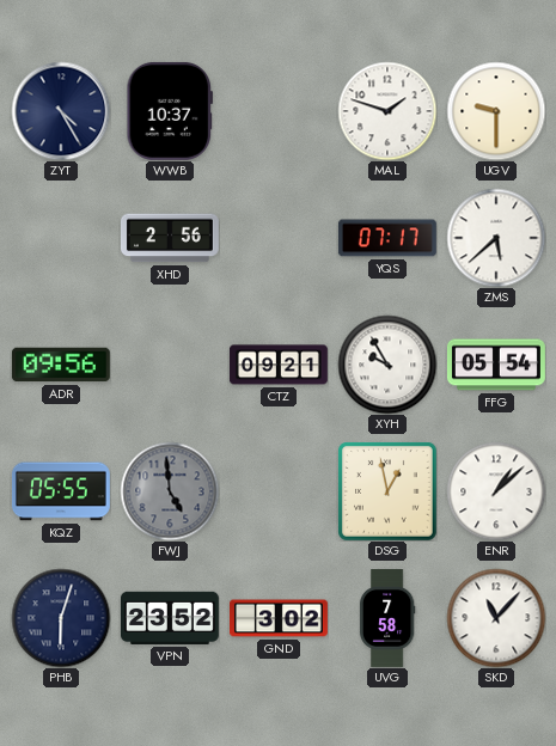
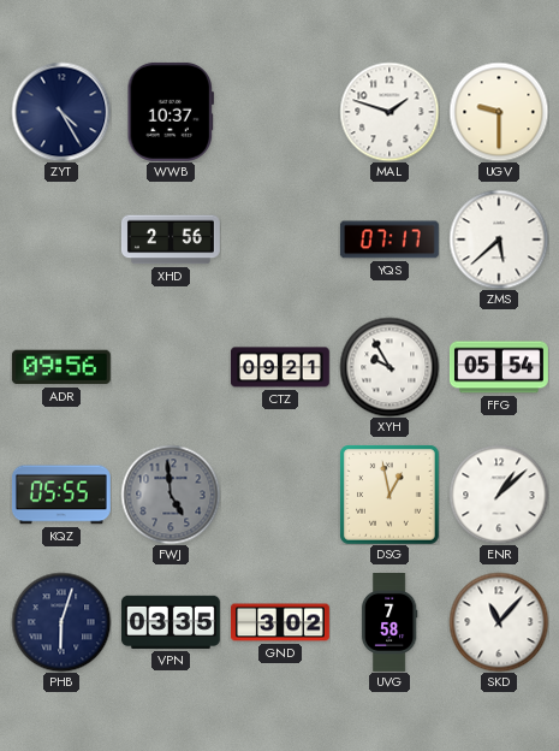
VPN: 23:52 -> 03:35
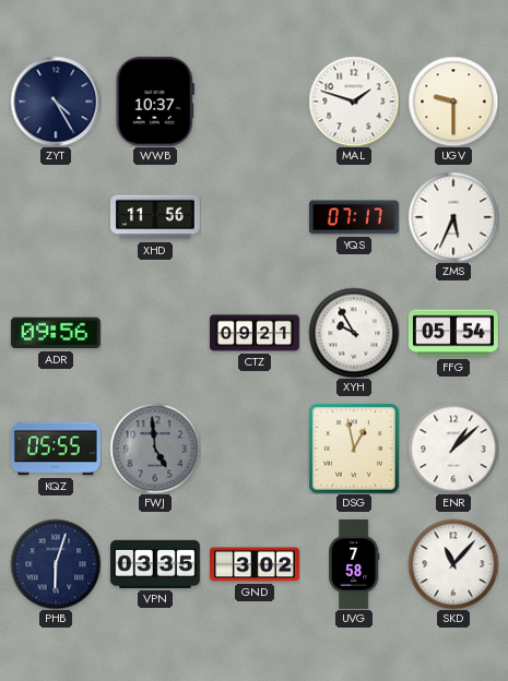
XHD: 2:56 -> 11:56
ZMS: 5:38 -> 5:34
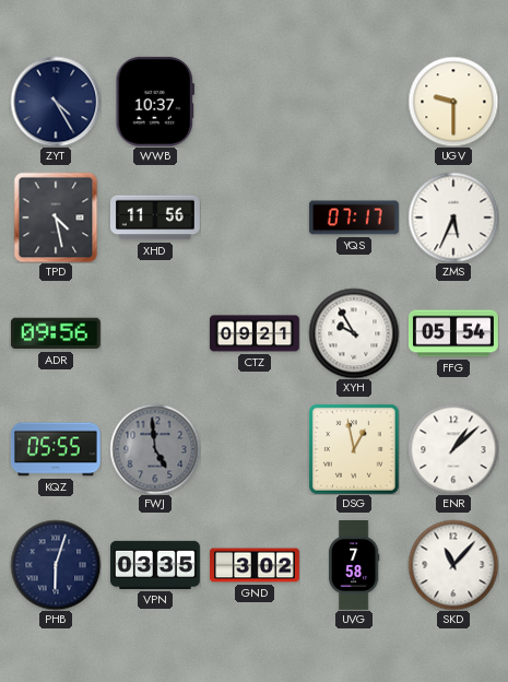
MAL: 1:48 -> none
TPD: none -> 4:28
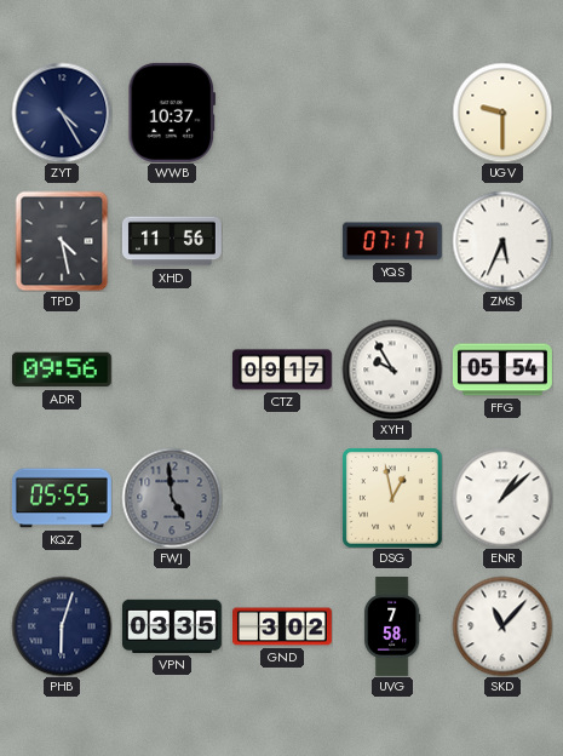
CTZ: 09:21 -> 09:17
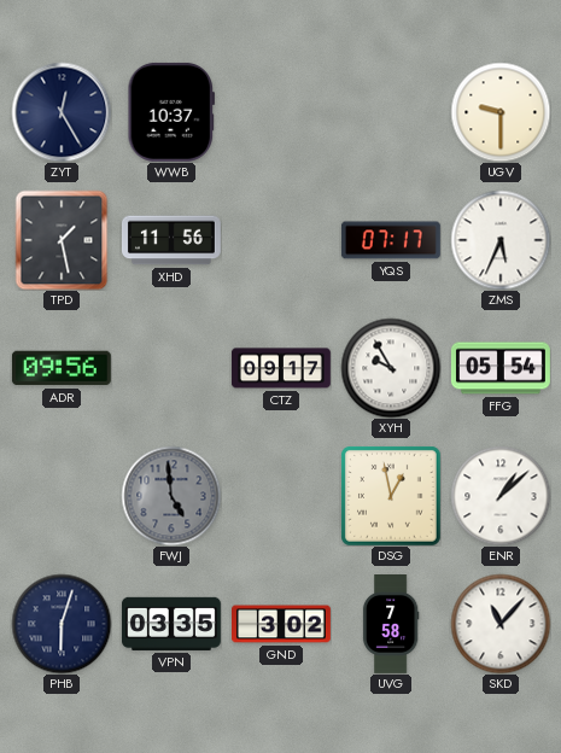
ZYT: 4:25 -> 12:25
TPD: 4:28 -> 1:28
KQZ: 05:55 -> none
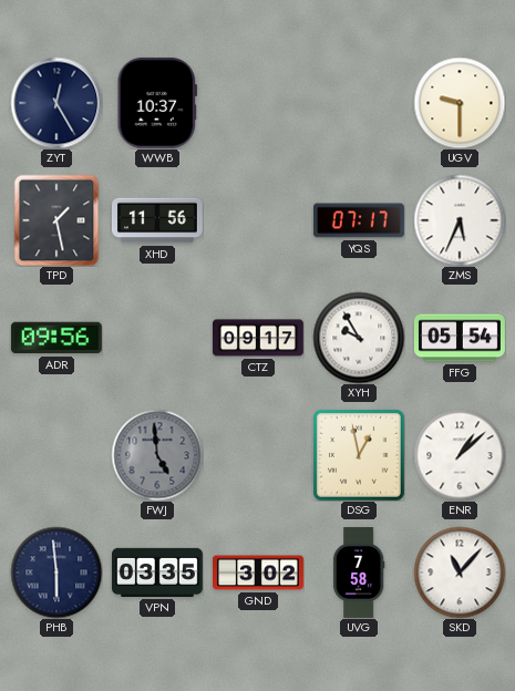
PHB: 6:03 -> 5:59
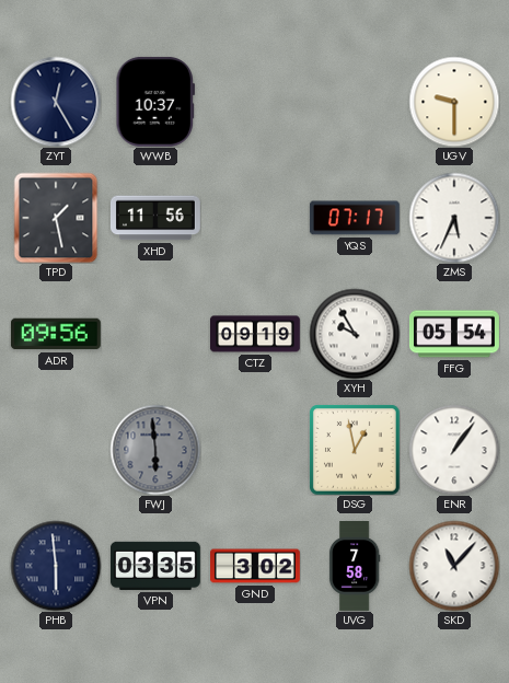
CTZ: 09:17 -> 09:19
FWJ: 4:59 -> 5:59
ENR: 1:08 -> 1:06
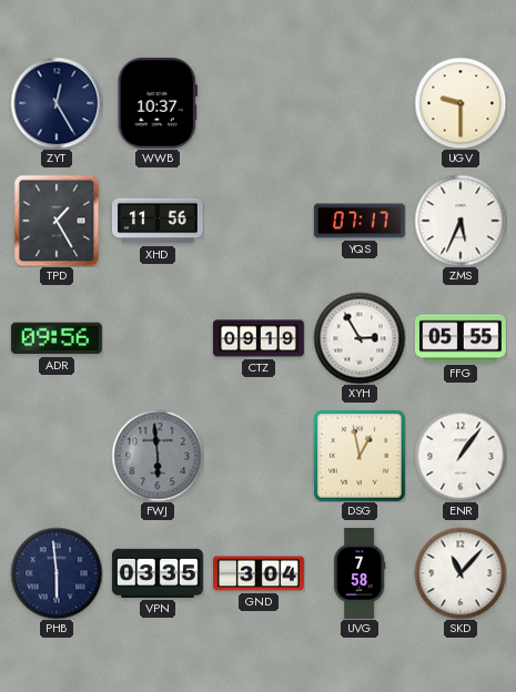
TPD: 1:28 -> 1:25
XYH: 9:55 -> 2:55
FFG: 05:54 -> 05:55
GND: 3:02 -> 3:04
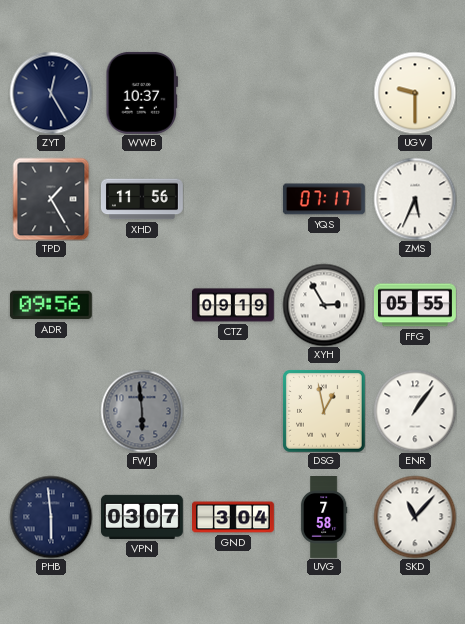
VPN: 03:35 -> 03:07
